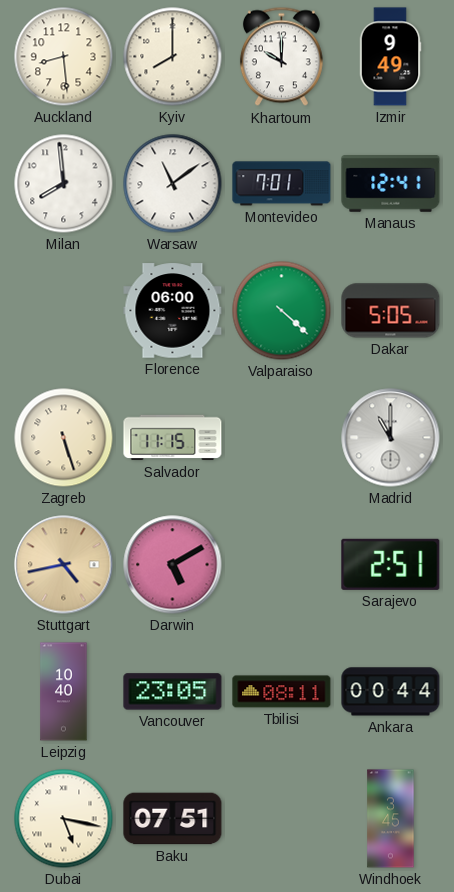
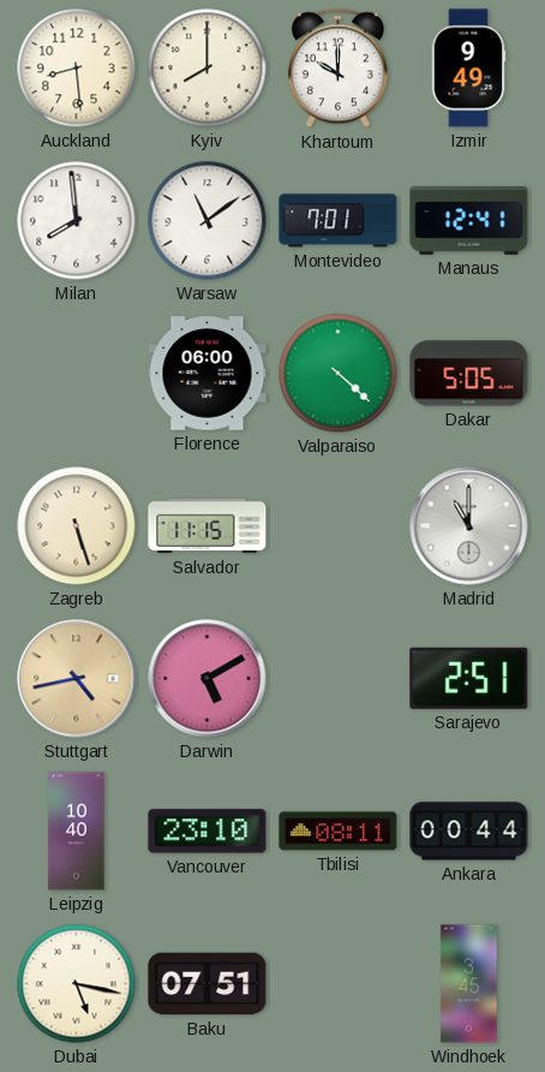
Vancouver: 23:05 -> 23:10
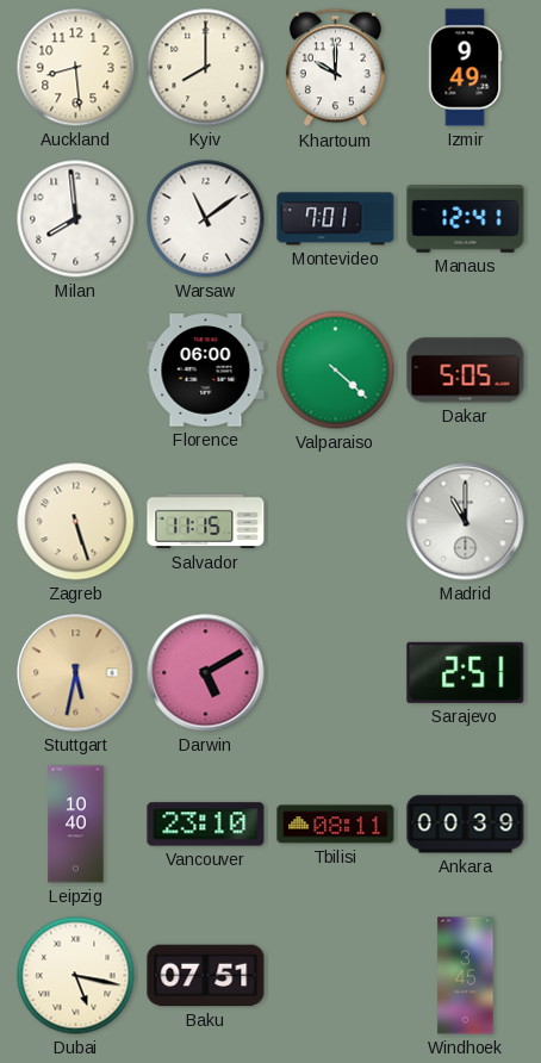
Stuttgart: 4:43 -> 5:32
Ankara: 00:44 -> 00:39
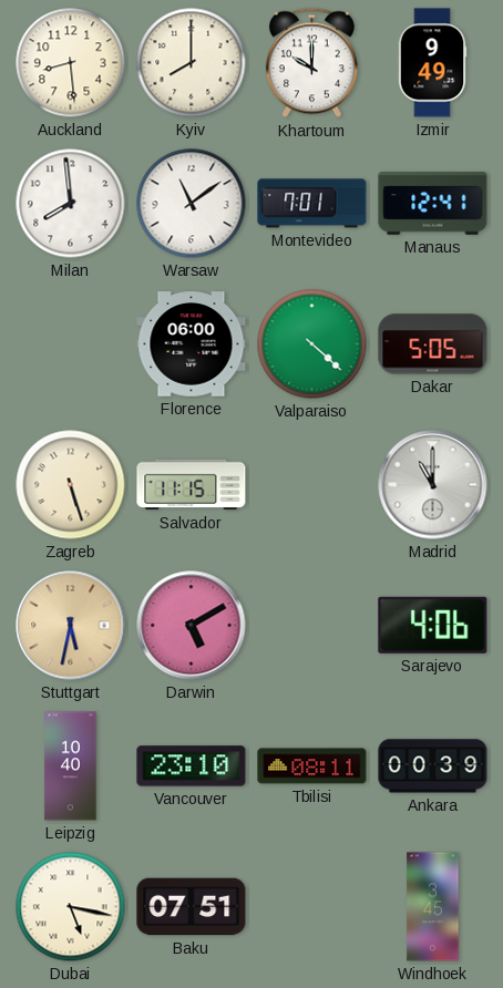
Sarajevo: 2:51 -> 4:06
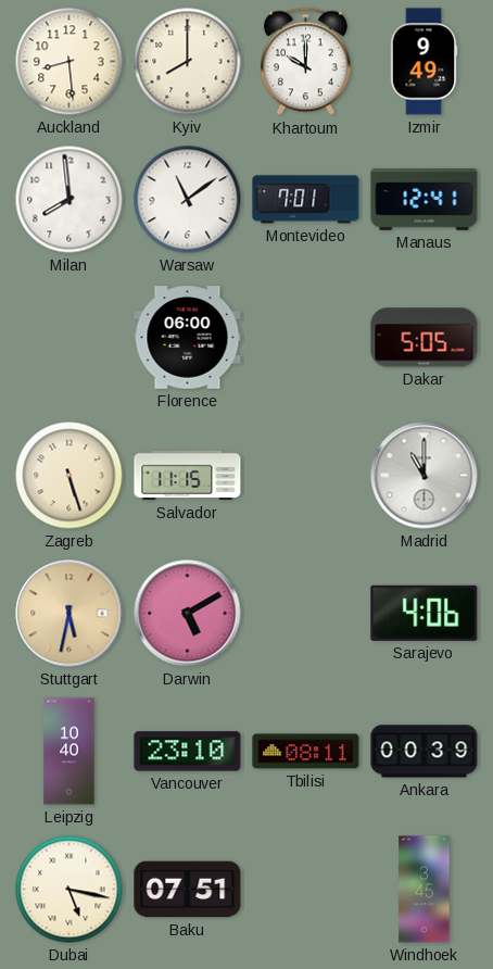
Valparaiso: 4:22 -> none
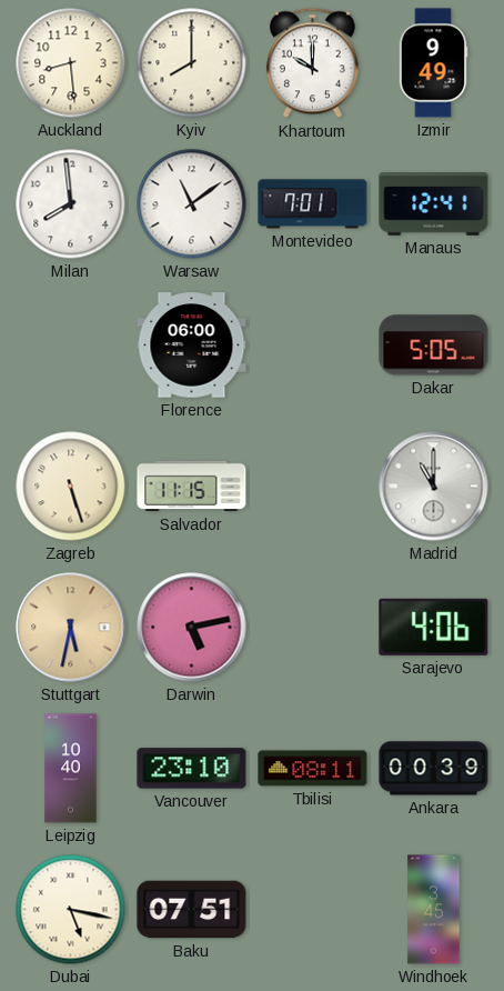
Darwin: 5:10 -> 5:13
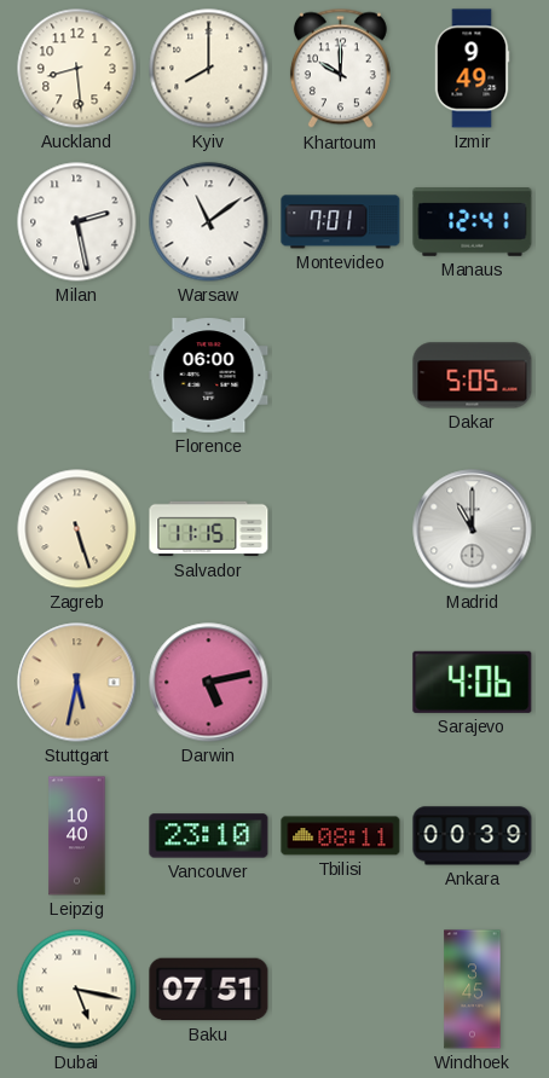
Milan: 7:59 -> 2:28
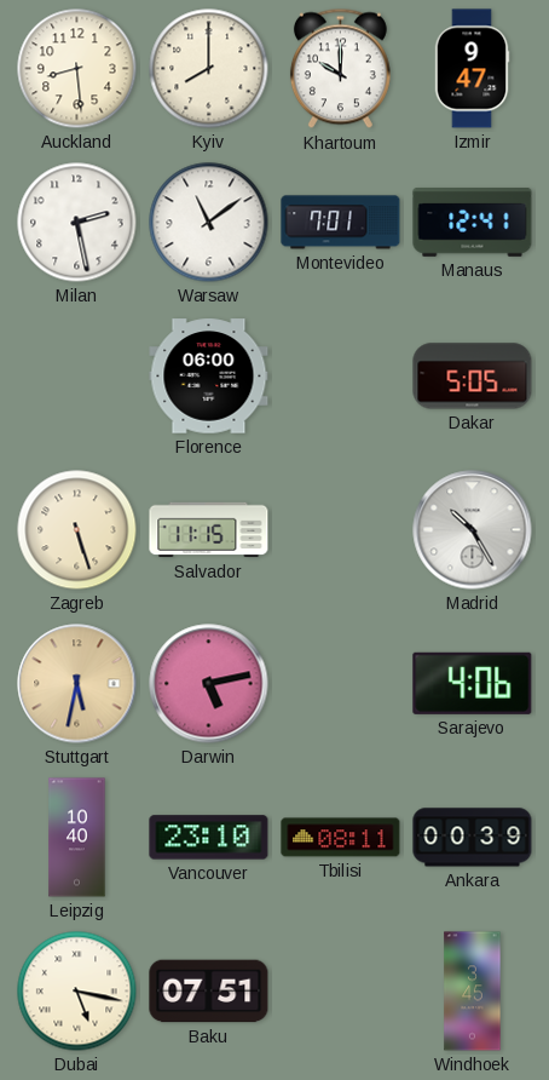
Izmir: 9:49 -> 9:47
Madrid: 11:00 -> 10:25
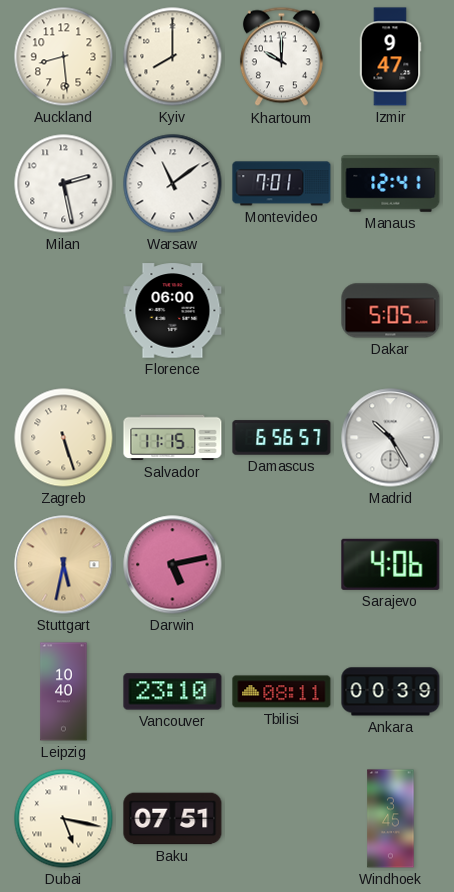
Damascus: none -> 6:56
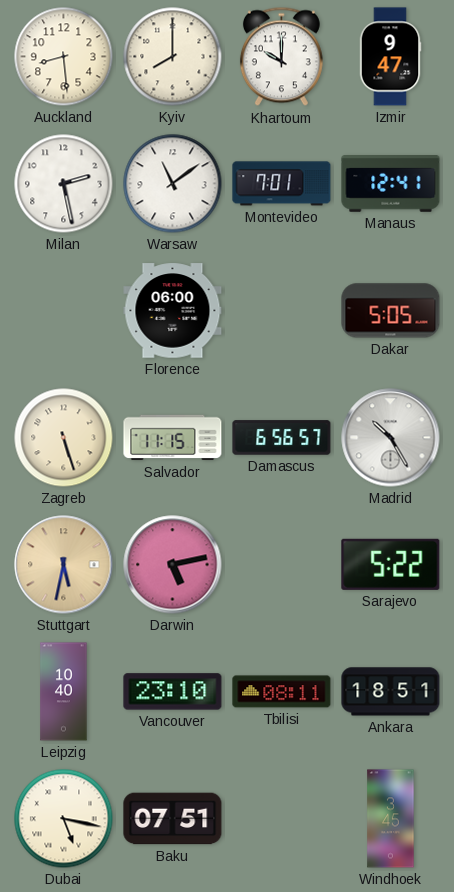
Sarajevo: 4:06 -> 5:22
Ankara: 00:39 -> 18:51
